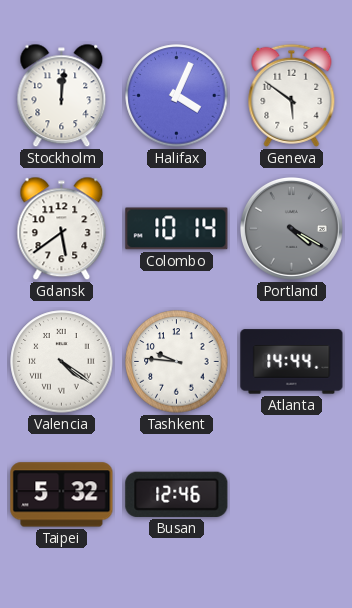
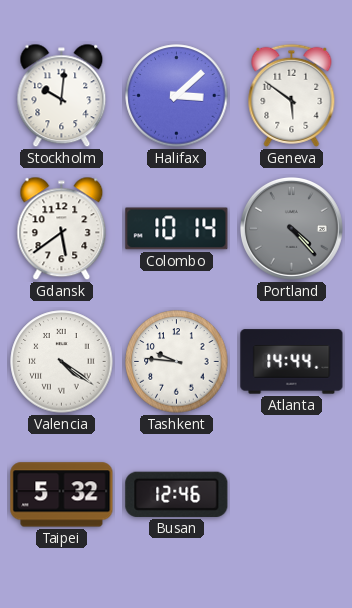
Stockholm: 12:01 -> 10:01
Halifax: 4:04 -> 3:08
Portland: 4:20 -> 4:23
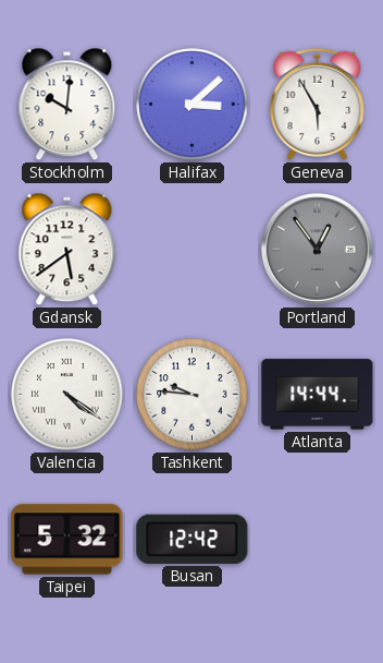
Geneva: 5:51 -> 5:55
Colombo: 10:14 -> none
Portland: 4:23 -> 12:54
Busan: 12:46 -> 12:42
